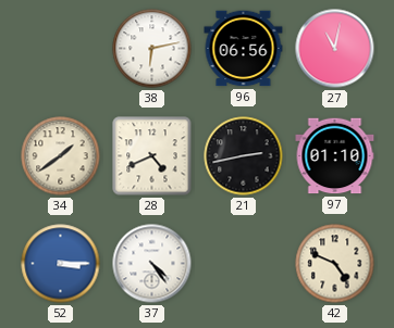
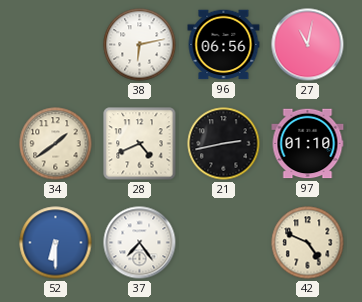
52: 3:15 -> 6:30
37: 4:24 -> 7:24
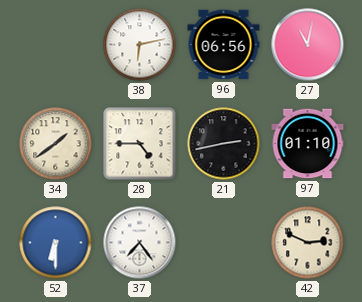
28: 4:41 -> 4:45
42: 4:49 -> 2:49
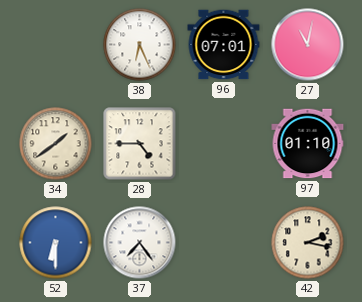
38: 6:13 -> 6:26
96: 06:56 -> 07:01
21: 2:43 -> none
42: 2:49 -> 2:17
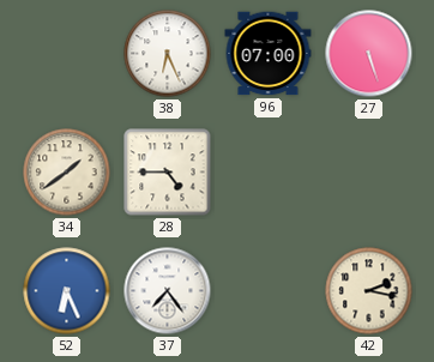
96: 07:01 -> 07:00
27: 11:02 -> 5:27
97: 01:10 -> none
52: 6:30 -> 6:26
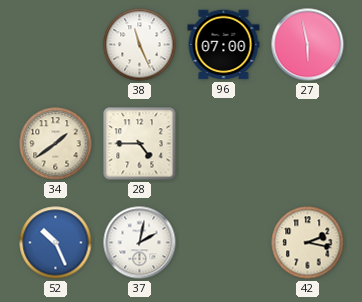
38: 6:26 -> 11:26
27: 5:27 -> 5:58
52: 6:26 -> 10:26
37: 7:24 -> 2:02
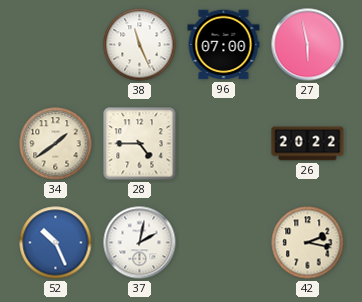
26: none -> 20:22
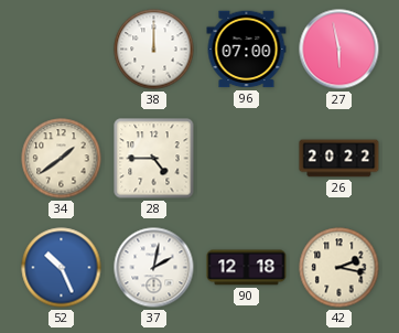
38: 11:26 -> 12:00
90: none -> 12:18
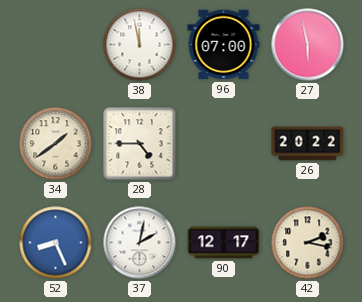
38: 12:00 -> 11:58
52: 10:26 -> 8:26
90: 12:18 -> 12:17
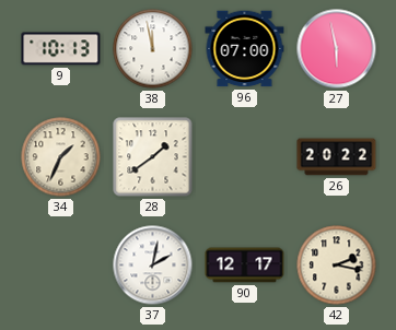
9: none -> 10:13
34: 1:39 -> 1:34
28: 4:45 -> 1:39
52: 8:26 -> none
